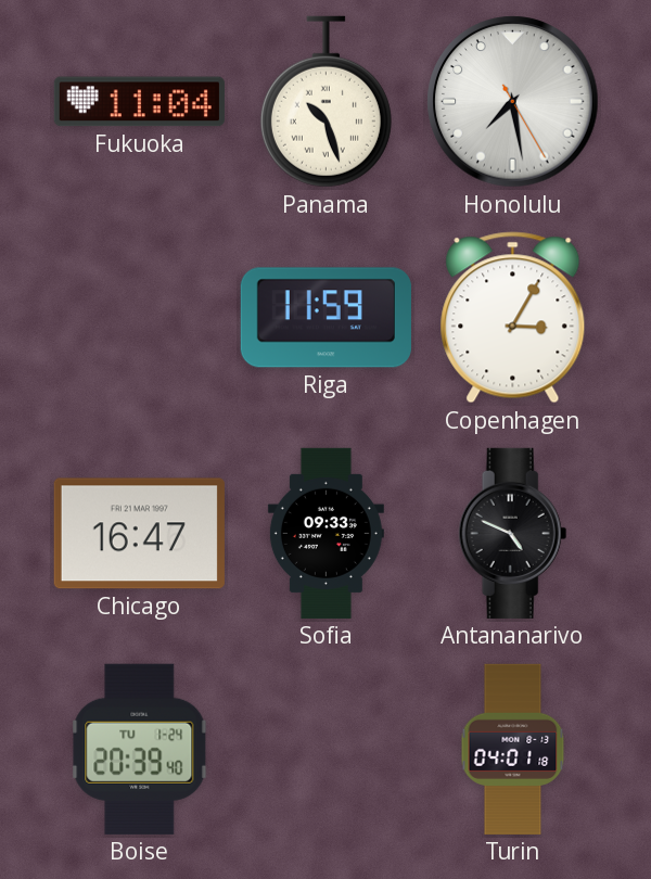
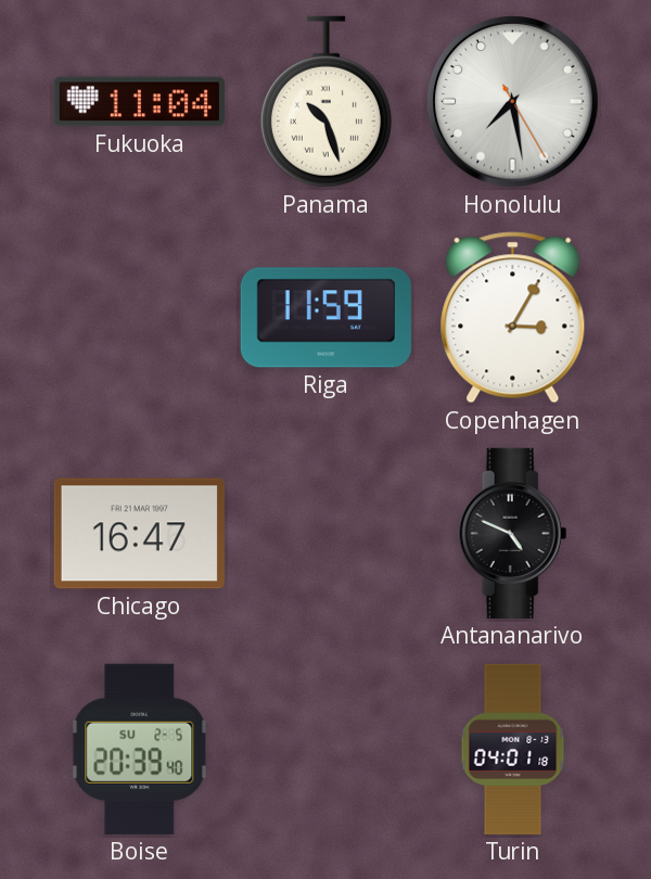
Sofia: 09:33 -> none
Boise date: TU 1-24 -> SU 2-5
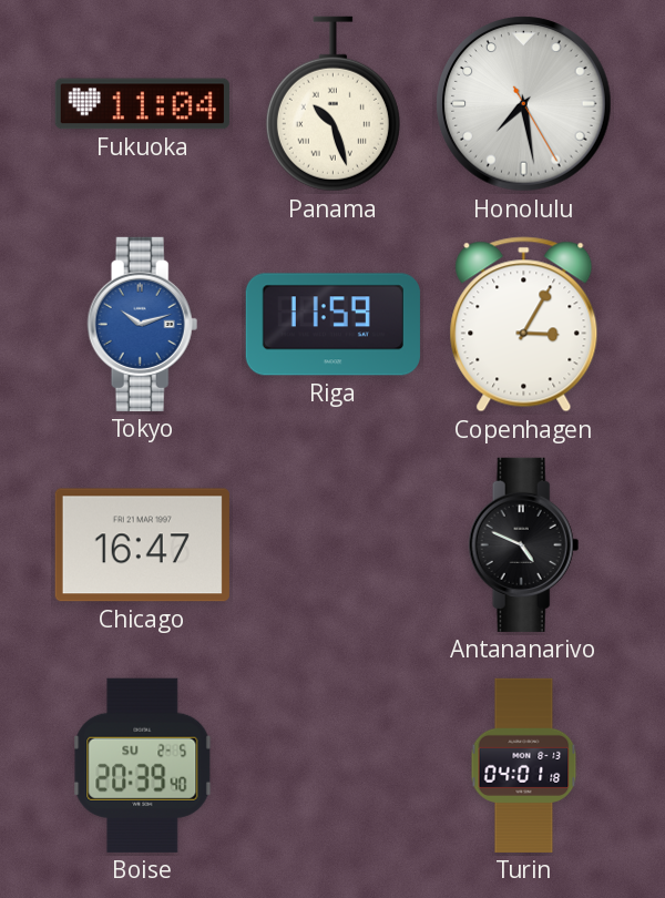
Tokyo: none -> 10:12
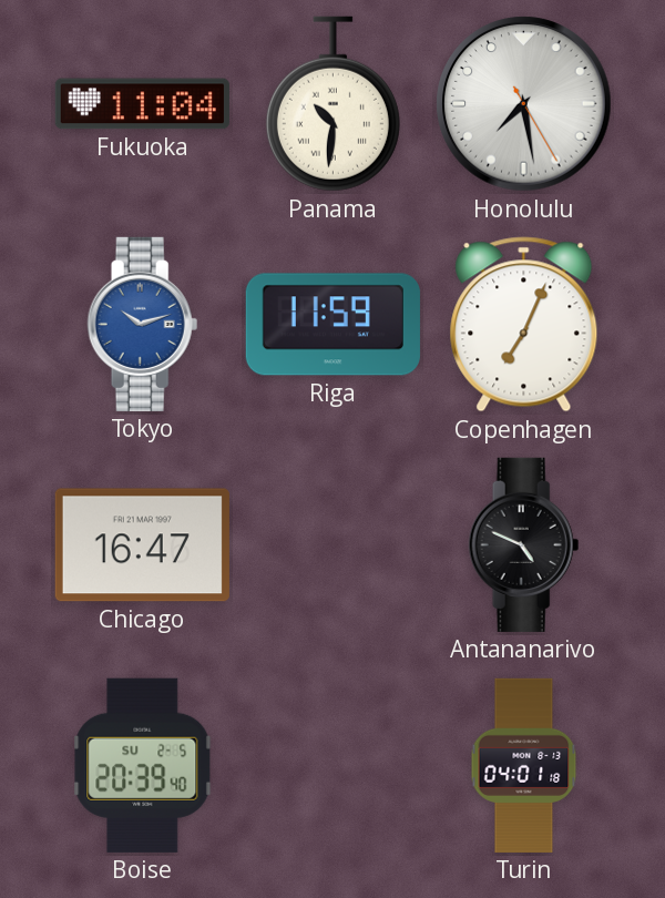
Panama: 10:27 -> 10:31
Copenhagen: 3:05 -> 7:04
